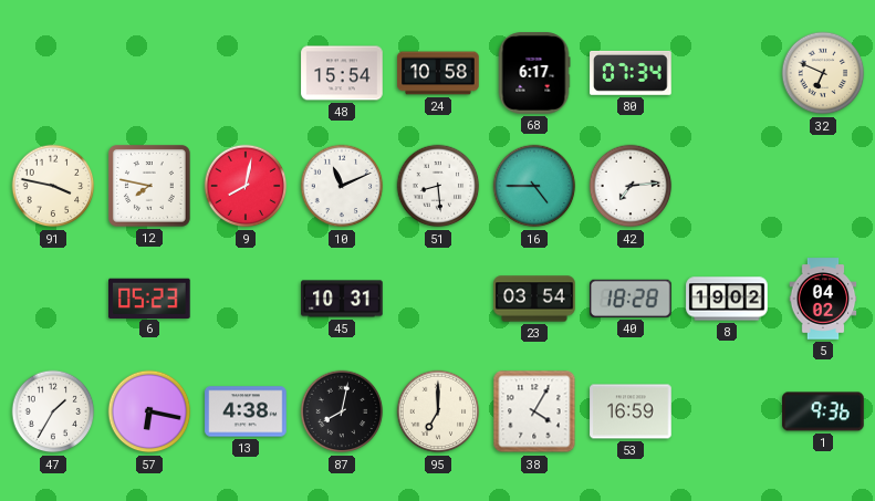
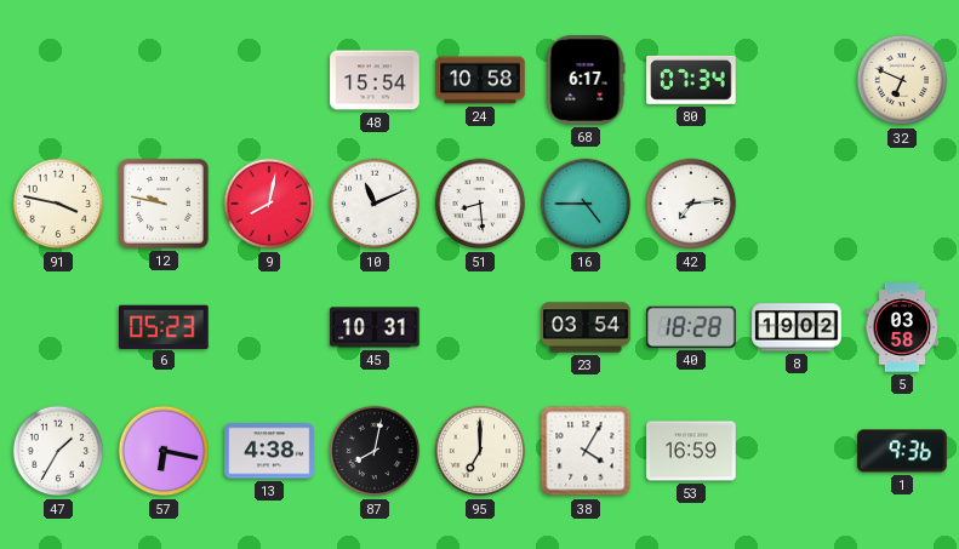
12: 7:47 -> 9:47
5: 04:02 -> 03:58
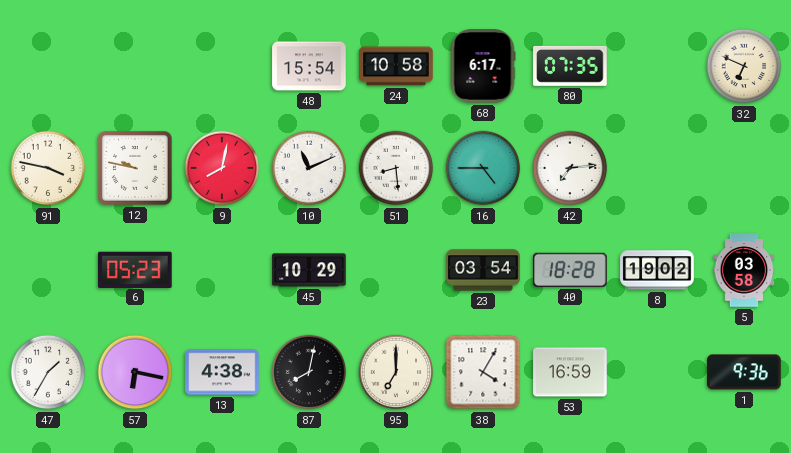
80: 07:34 -> 07:35
45: 10:31 -> 10:29
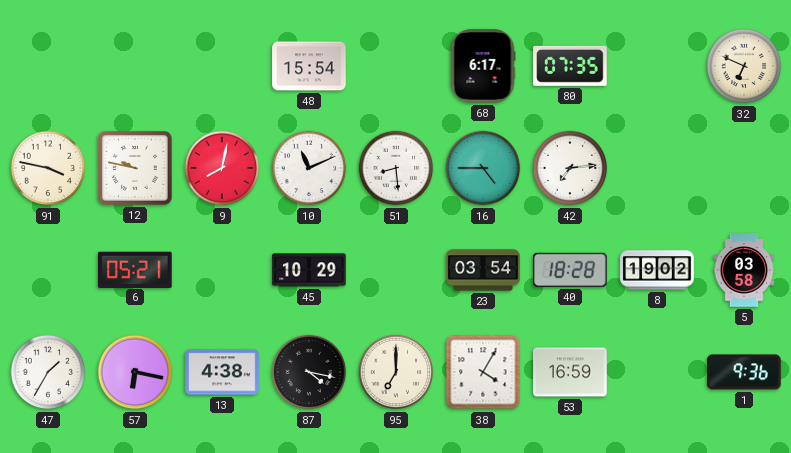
24: 10:58 -> none
6: 05:23 -> 05:21
87: 8:02 -> 4:17
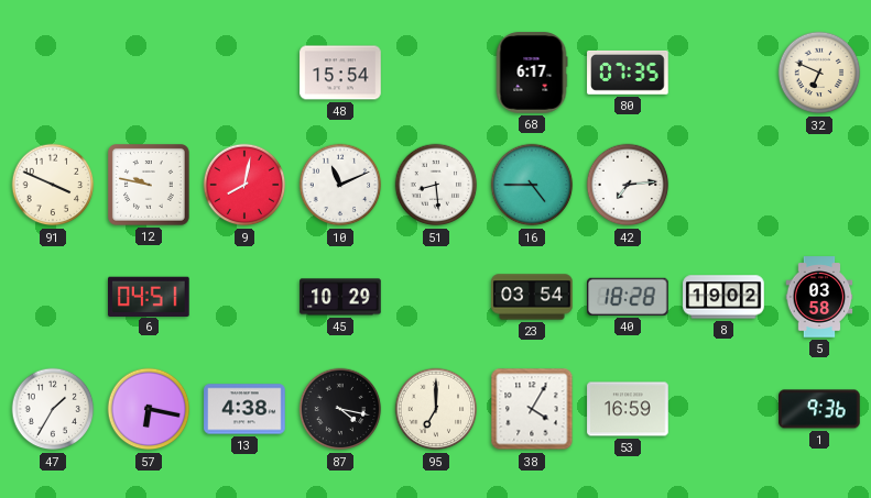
91: 3:47 -> 3:49
6: 05:21 -> 04:51
